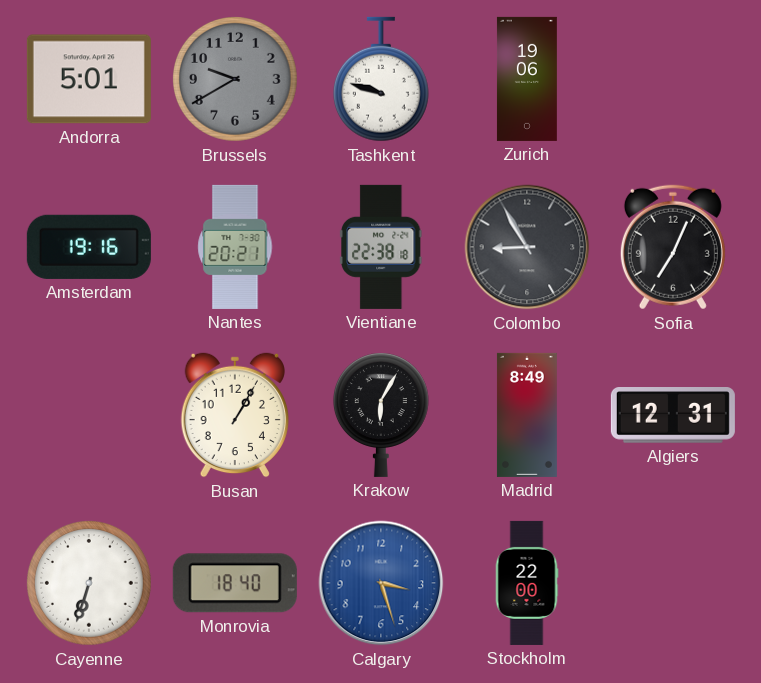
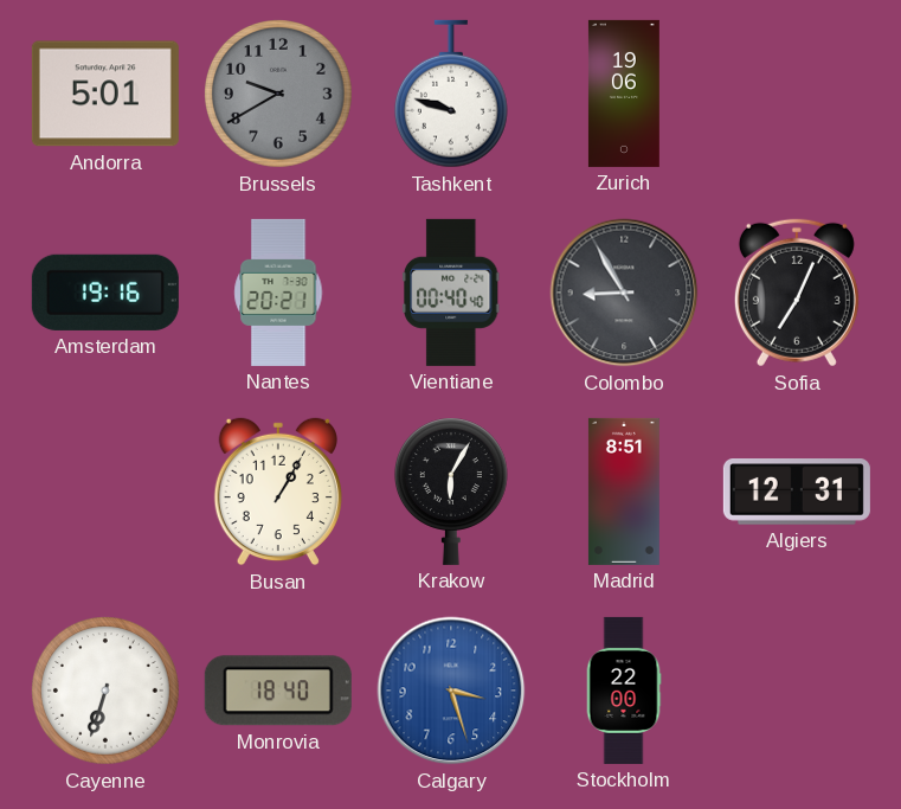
Vientiane: 22:38 -> 00:40
Madrid: 8:49 -> 8:51
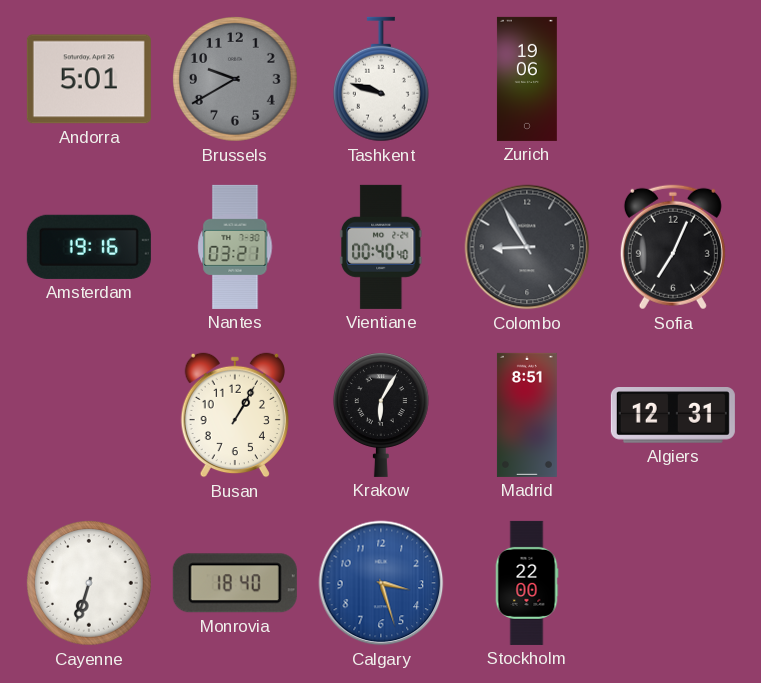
Nantes: 20:21 -> 03:21
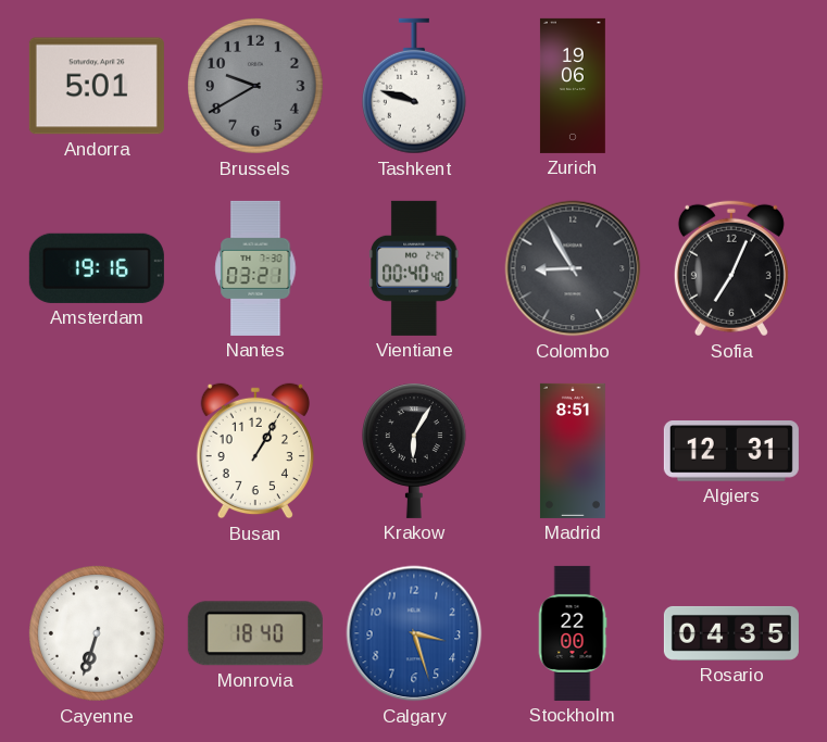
Rosario: none -> 04:35
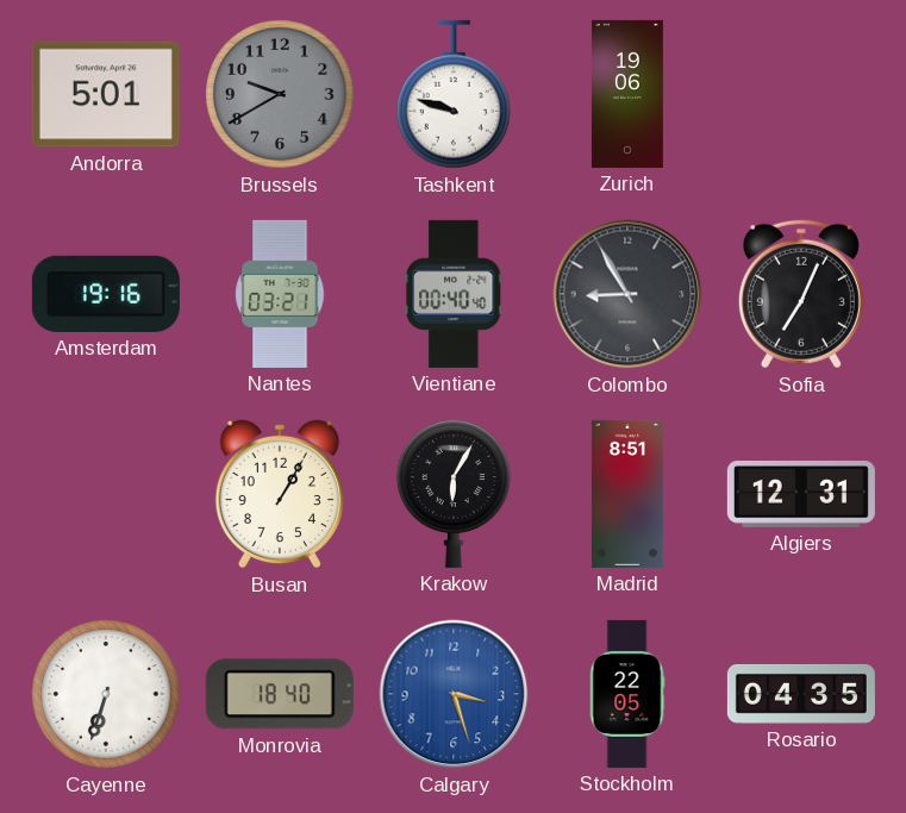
Stockholm: 22:00 -> 22:05
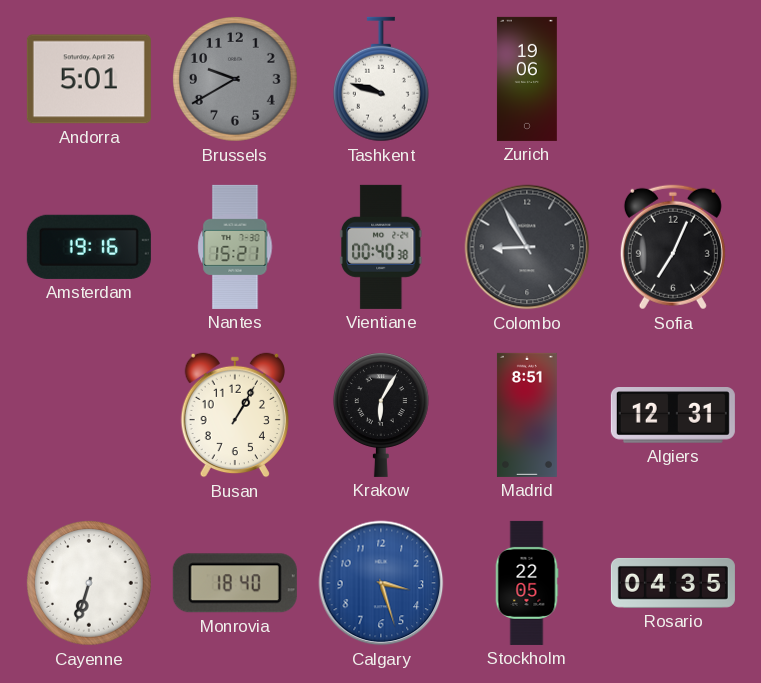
Nantes: 03:21 -> 15:21
Vientiane: 00:40:40 -> 00:40:38
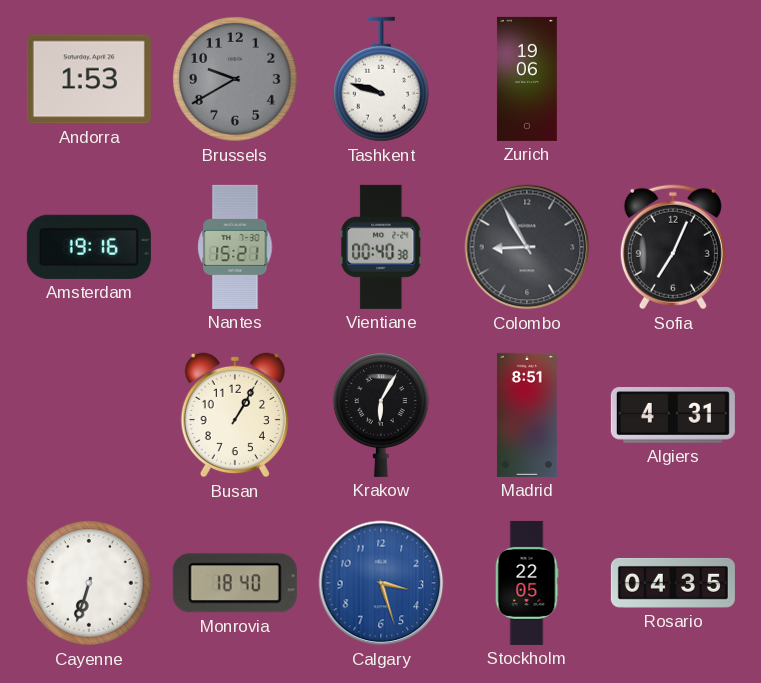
Andorra: 5:01 -> 1:53
Algiers: 12:31 -> 4:31
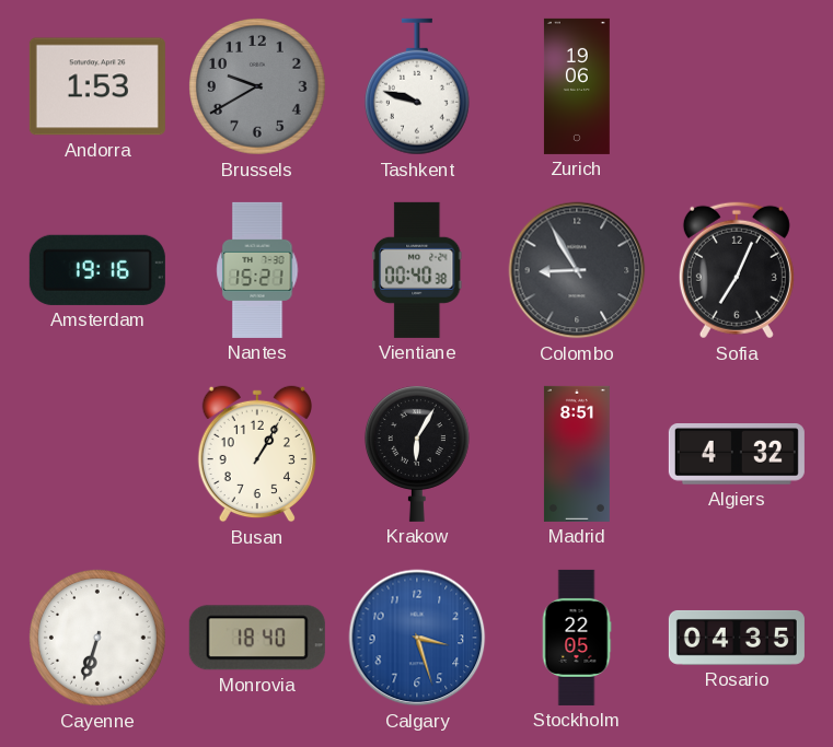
Algiers: 4:31 -> 4:32
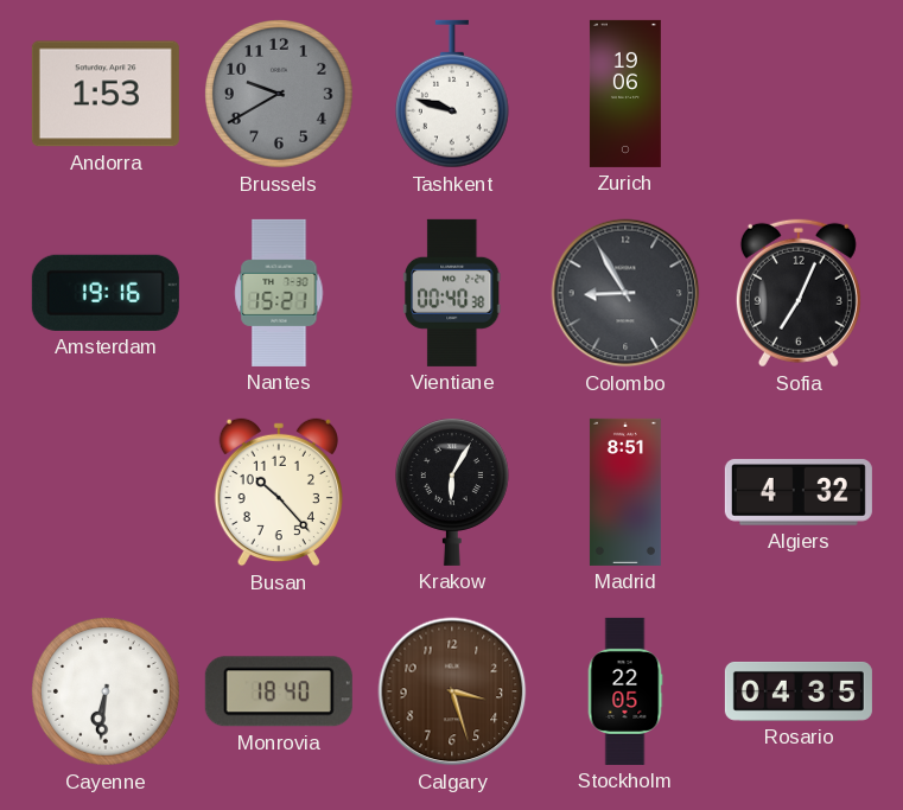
Busan: 1:05 -> 10:23
Cayenne: 6:33 -> 6:31
Calgary dial: blue -> brown
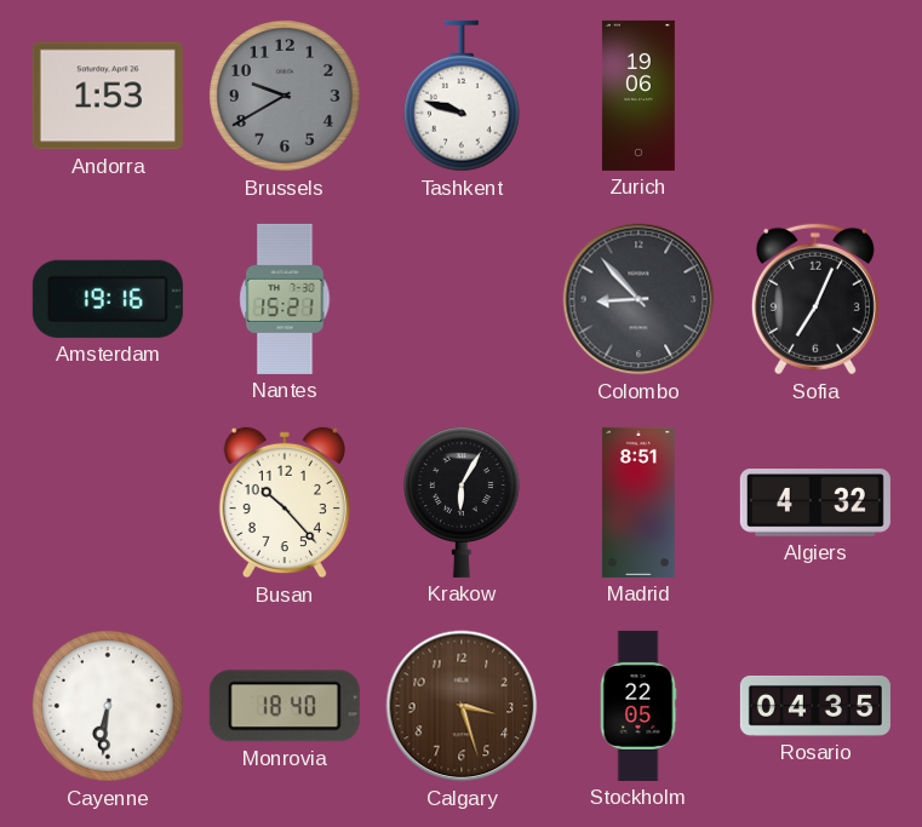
Vientiane: 00:40 -> none
Colombo: 8:55 -> 8:53
